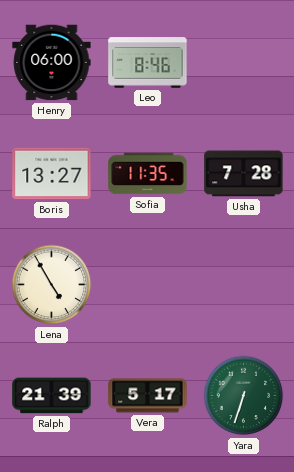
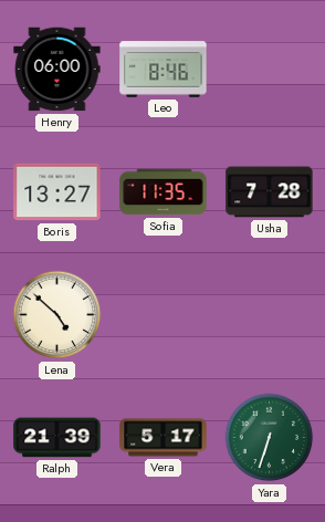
Lena: 4:55 -> 4:52
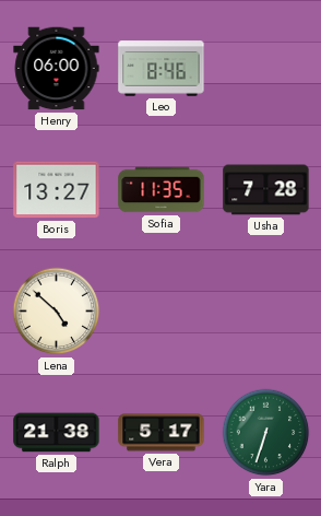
Ralph: 21:39 -> 21:38
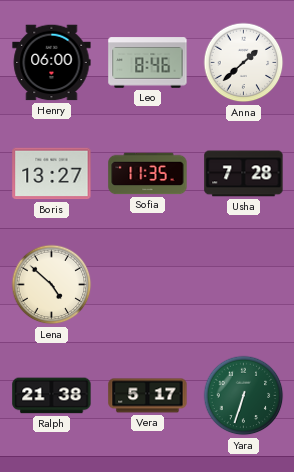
Anna: none -> 1:38
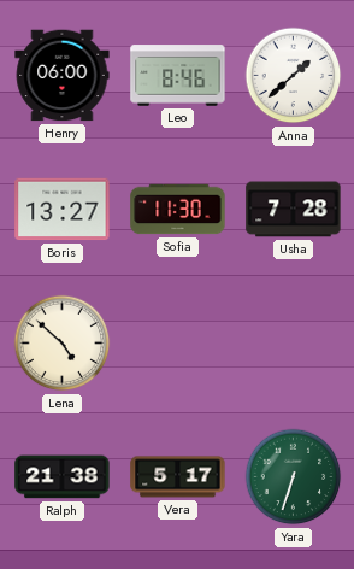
Sofia: 11:35 -> 11:30
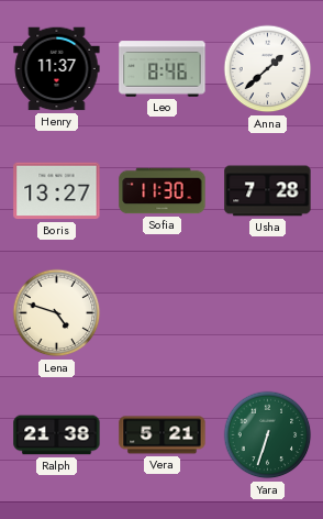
Henry: 06:00 -> 11:37
Lena: 4:52 -> 4:48
Vera: 5:17 -> 5:21
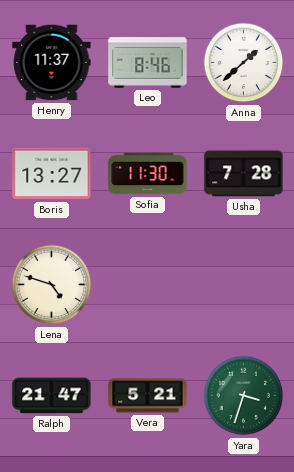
Ralph: 21:38 -> 21:47
Yara: 6:33 -> 3:33
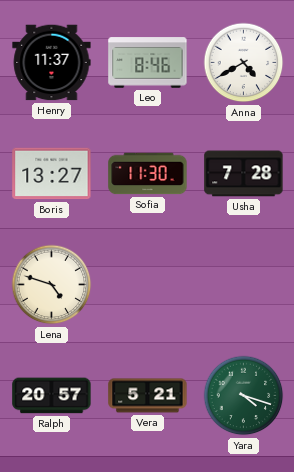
Anna: 1:38 -> 4:40
Ralph: 21:47 -> 20:57
Yara: 3:33 -> 4:18
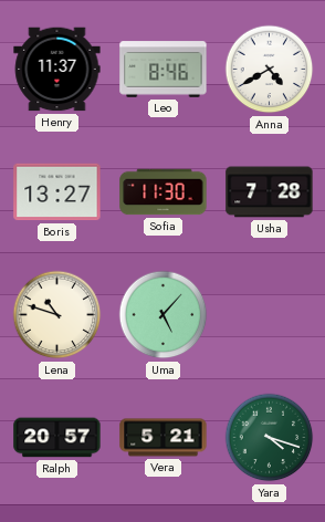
Lena: 4:48 -> 10:48
Uma: none -> 5:07
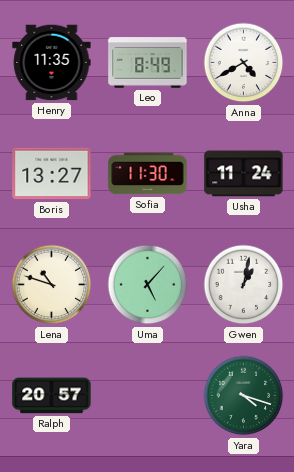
Henry: 11:37 -> 11:35
Leo: 8:46 -> 8:49
Usha: 7:28 -> 11:24
Gwen: none -> 1:02
Vera: 5:21 -> none
